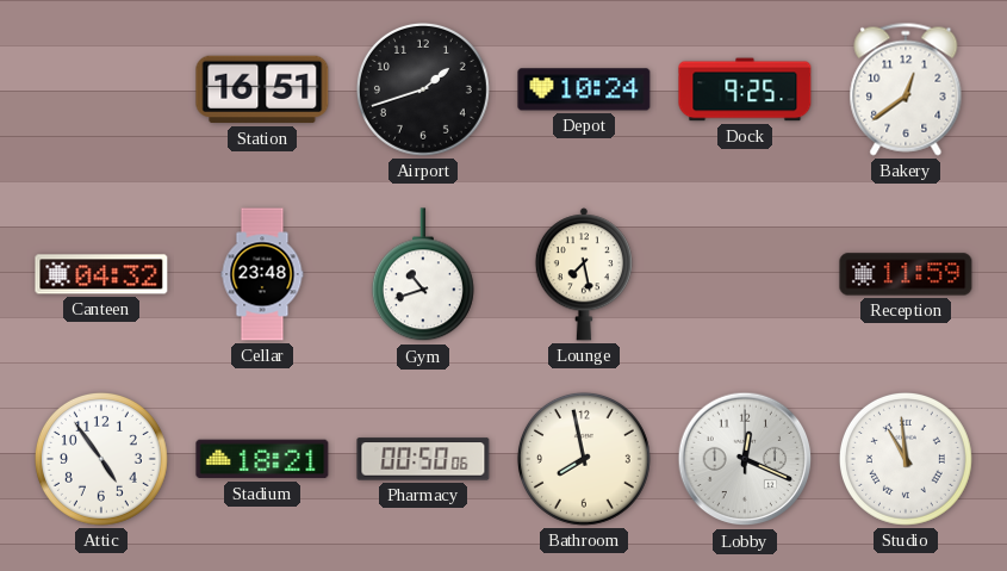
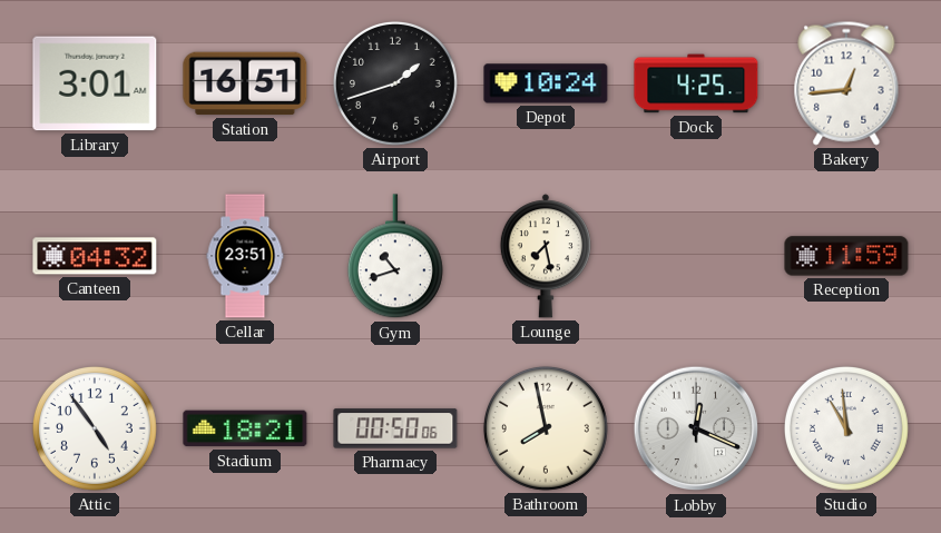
Library: none -> 3:01
Dock: 9:25 -> 4:25
Bakery: 12:39 -> 12:44
Cellar: 23:48 -> 23:51
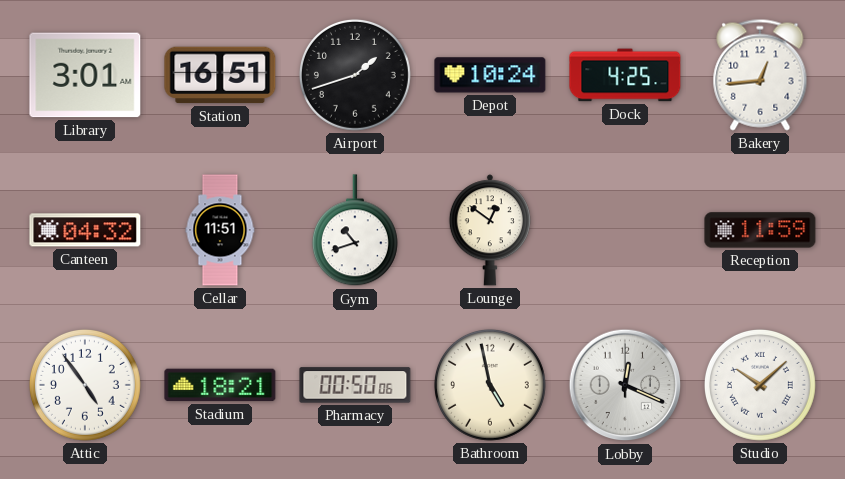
Cellar: 23:51 -> 11:51
Lounge: 7:28 -> 12:51
Bathroom: 7:58 -> 4:58
Studio: 10:59 -> 10:08
